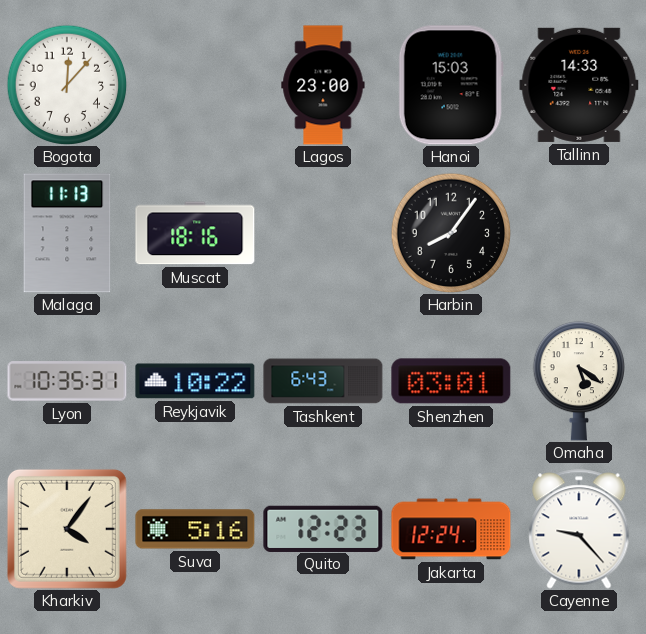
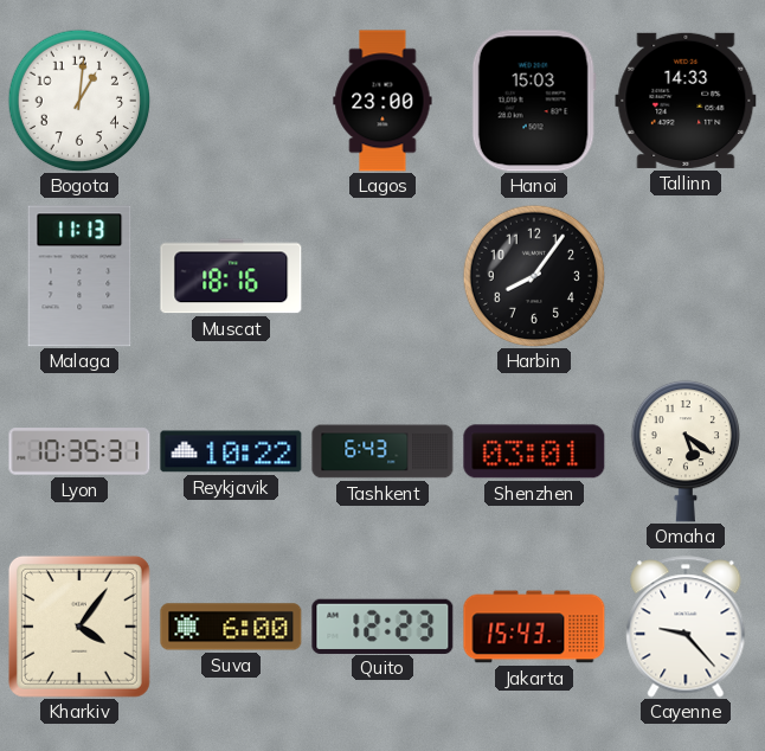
Bogota: 12:07 -> 1:01
Suva: 5:16 -> 6:00
Jakarta: 12:24 -> 15:43
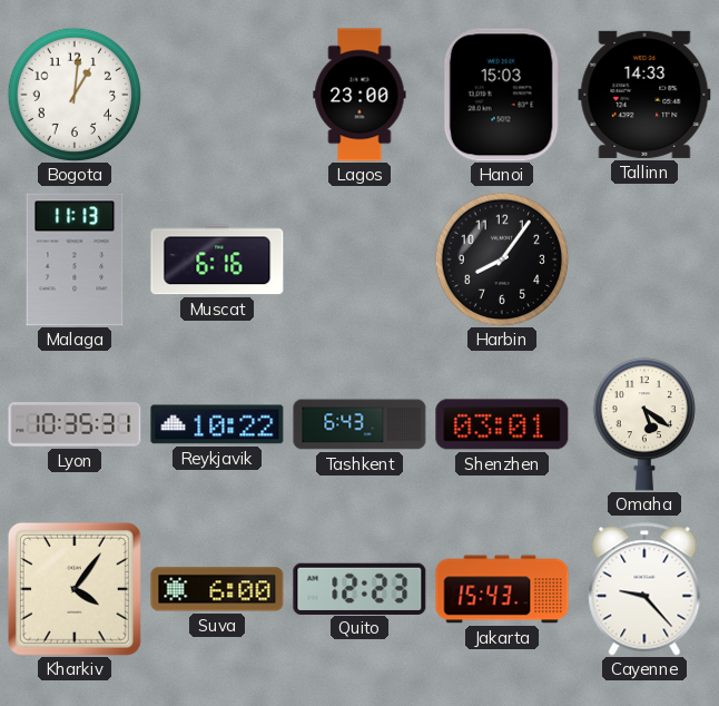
Muscat: 18:16 -> 6:16
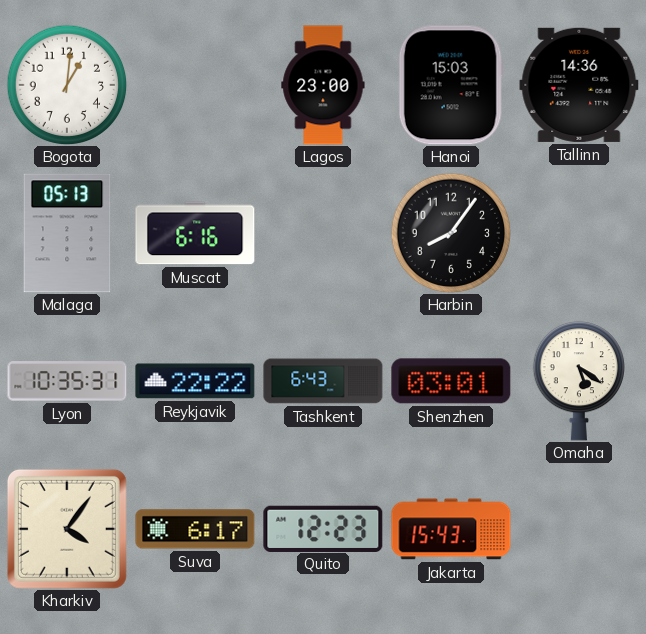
Tallinn: 14:33 -> 14:36
Malaga: 11:13 -> 05:13
Reykjavik: 10:22 -> 22:22
Suva: 6:00 -> 6:17
Cayenne: 9:23 -> none
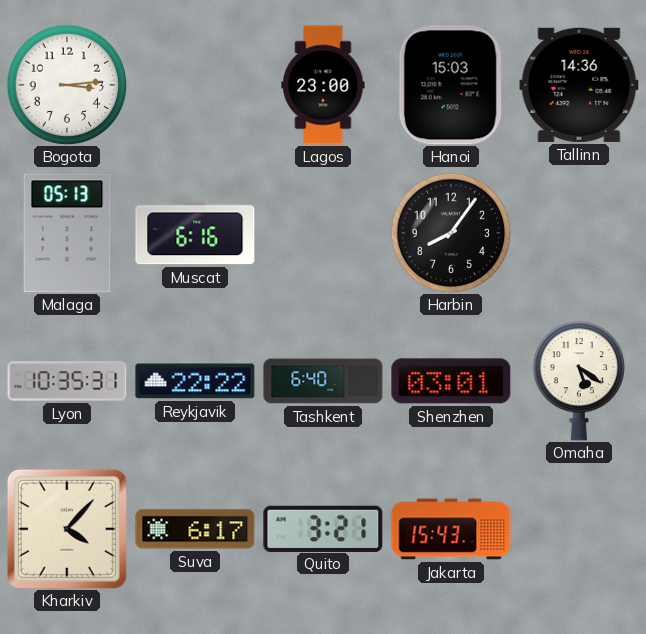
Bogota: 1:01 -> 3:14
Tashkent: 6:43 -> 6:40
Kharkiv: 4:06 -> 4:07
Quito: 12:23 -> 3:21
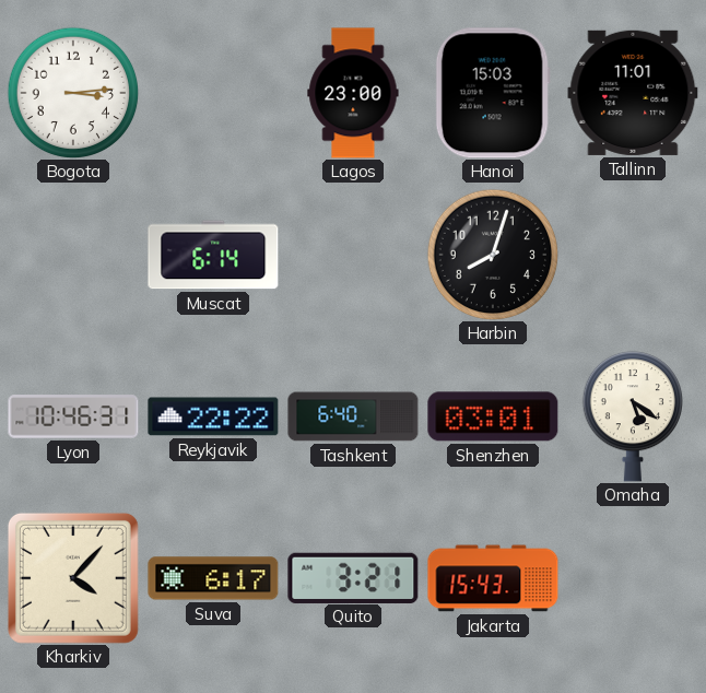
Tallinn: 14:36 -> 11:01
Malaga: 05:13 -> none
Muscat: 6:16 -> 6:14
Harbin: 8:06 -> 8:03
Lyon: 10:35 -> 10:46
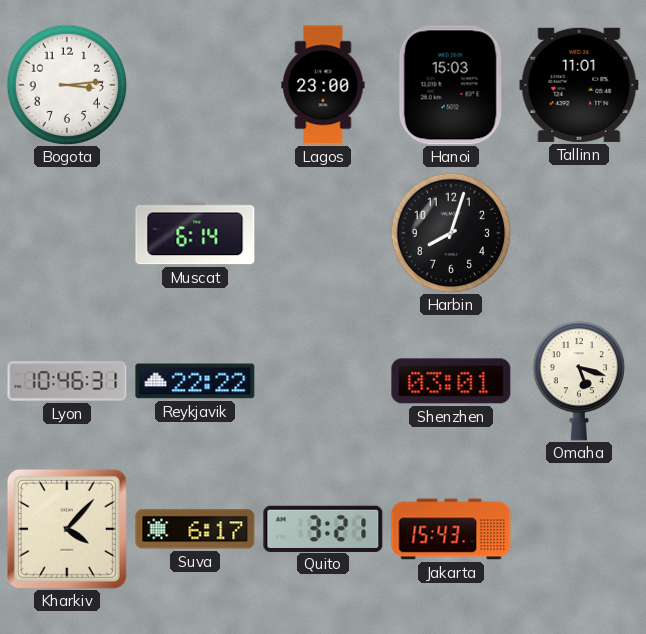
Tashkent: 6:40 -> none
Omaha: 5:21 -> 5:18
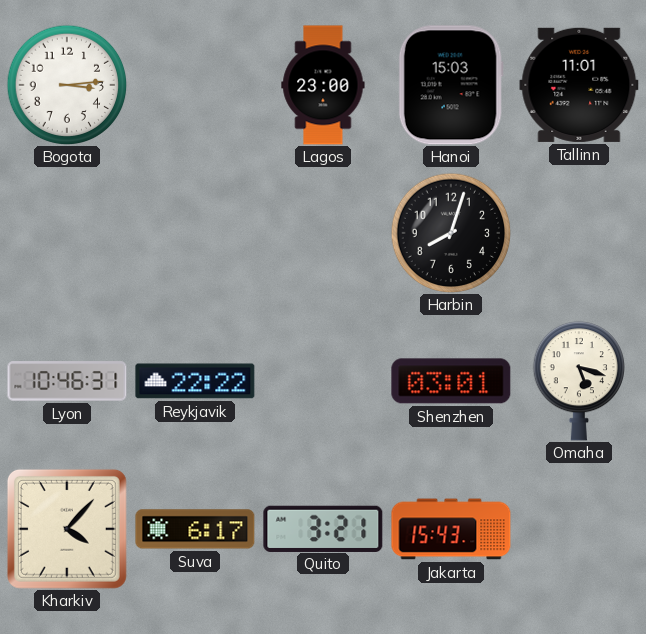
Muscat: 6:14 -> none
